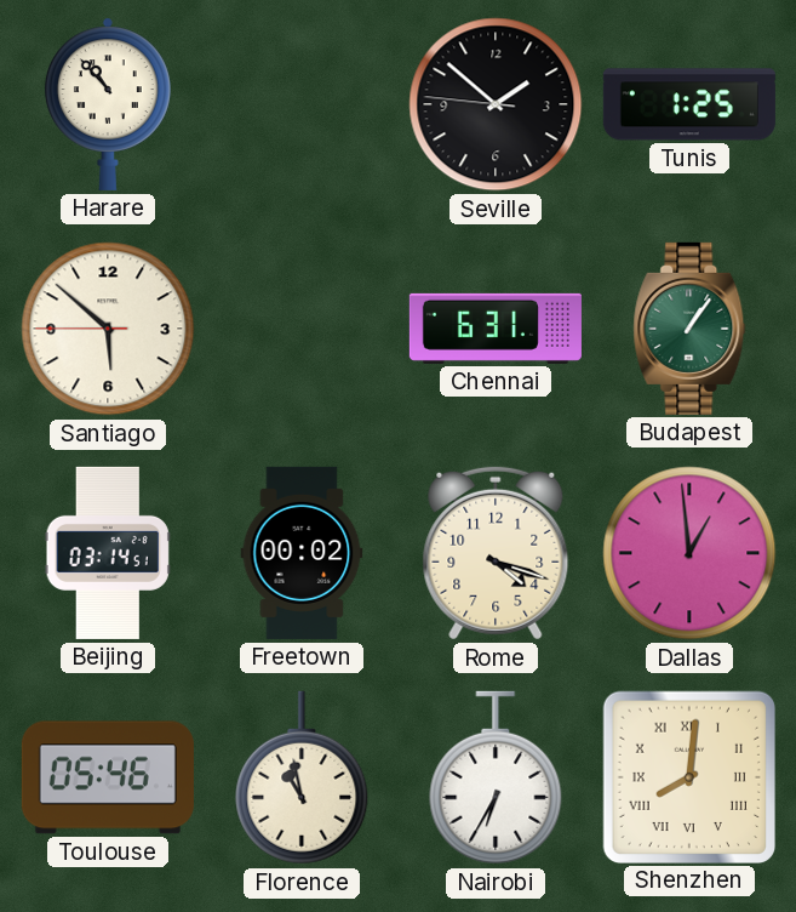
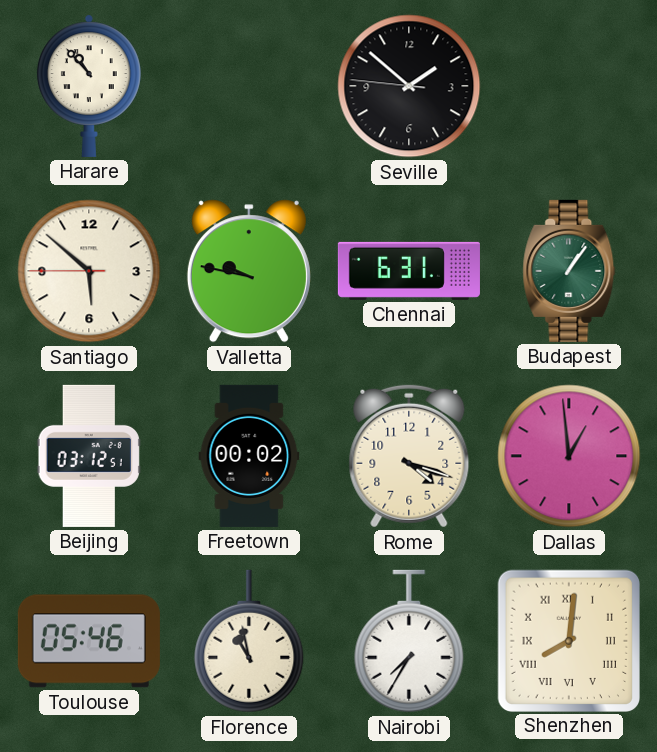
Tunis: 1:25 -> none
Valletta: none -> 9:47
Beijing: 03:14 -> 03:12
Nairobi: 6:35 -> 7:35
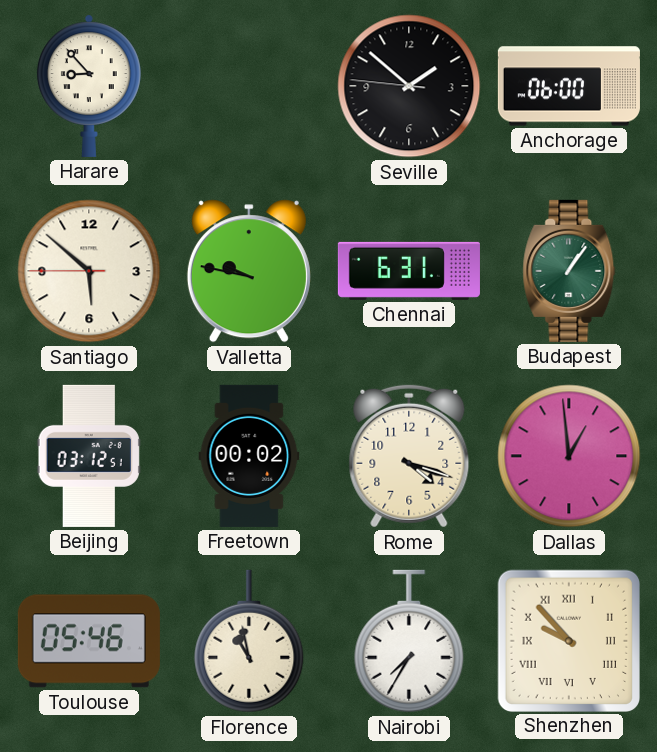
Harare: 10:53 -> 8:53
Anchorage: none -> 06:00
Shenzhen: 8:01 -> 9:53
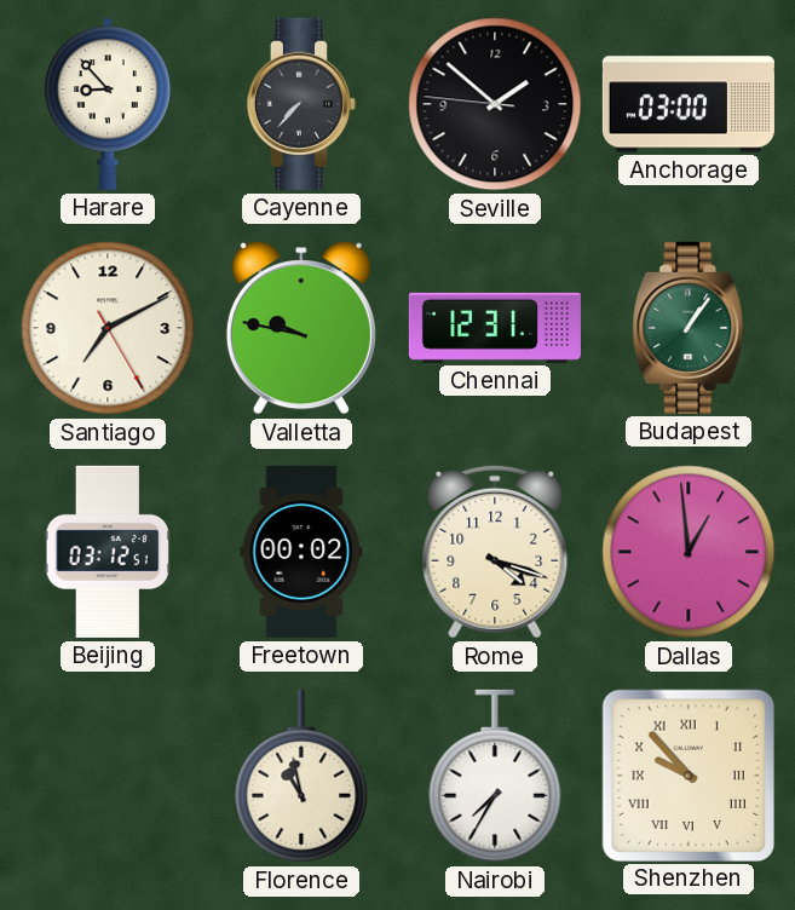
Cayenne: none -> 7:37
Anchorage: 06:00 -> 03:00
Santiago: 5:51 -> 7:10
Chennai: 6:31 -> 12:31
Toulouse: 05:46 -> none
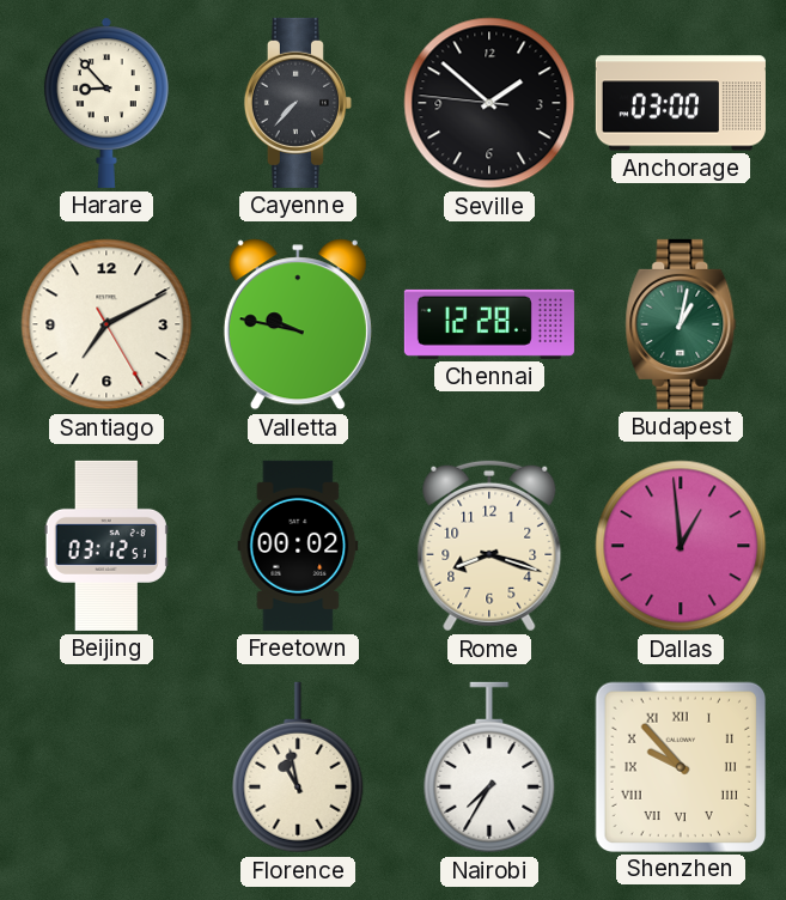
Chennai: 12:31 -> 12:28
Budapest: 1:06 -> 1:02
Rome: 4:18 -> 8:18
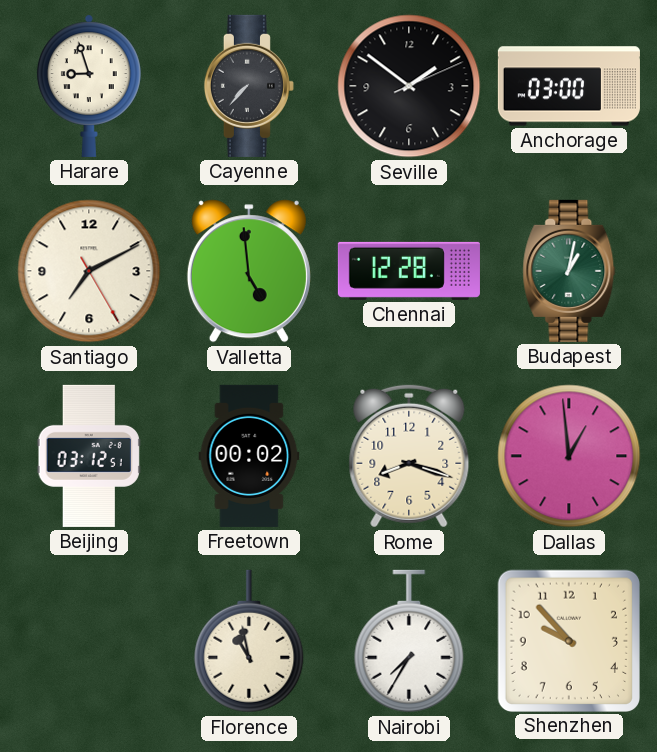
Harare: 8:53 -> 8:57
Seville: 1:51:46 -> 1:51:11
Valletta: 9:47 -> 4:59
Shenzhen numerals: Roman -> Arabic
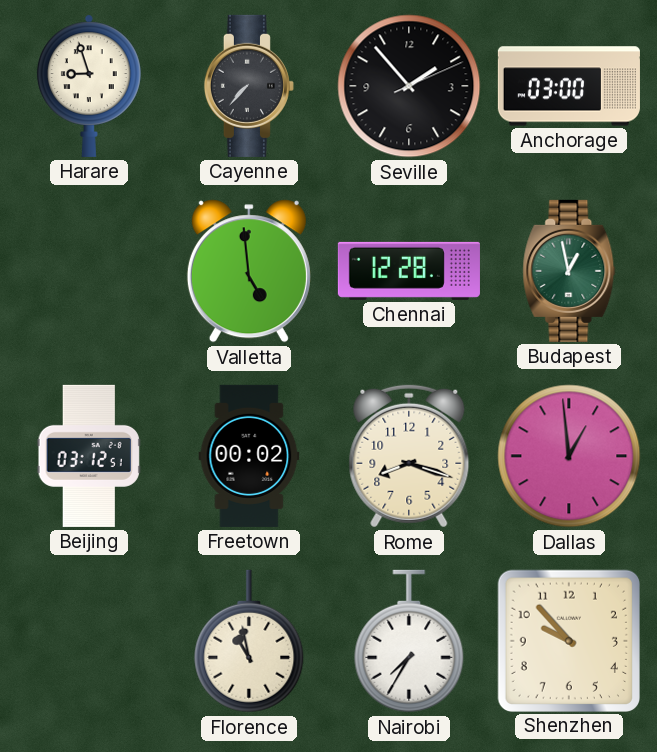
Seville: 1:51 -> 1:53
Santiago: 7:10 -> none
Budapest: 1:02 -> 12:58
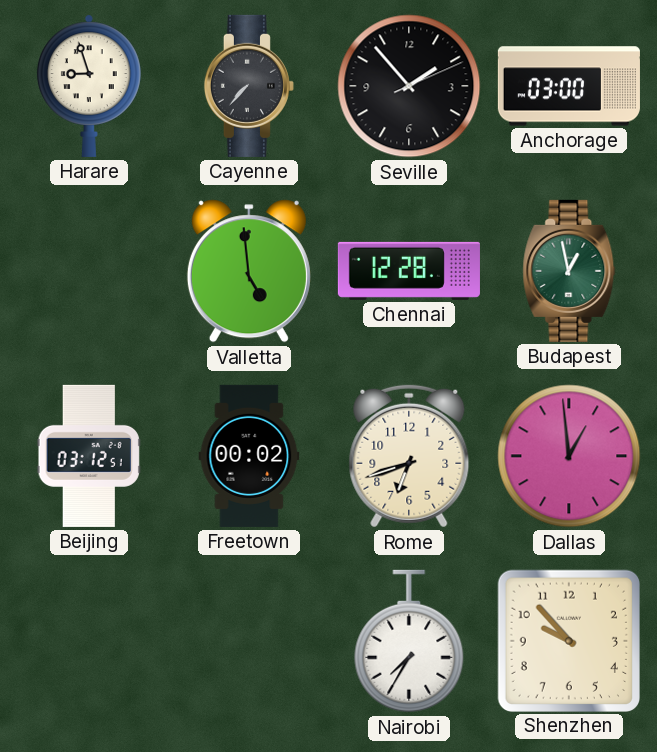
Rome: 8:18 -> 6:42
Florence: 10:58 -> none
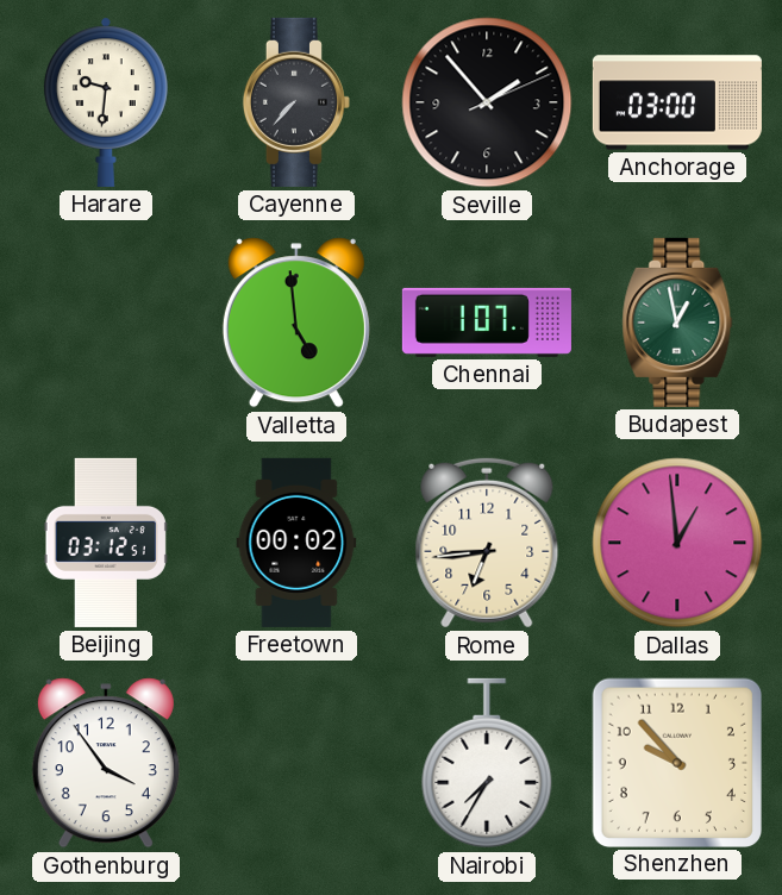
Harare: 8:57 -> 9:31
Chennai: 12:28 -> 1:07
Rome: 6:42 -> 6:44
Gothenburg: none -> 3:54
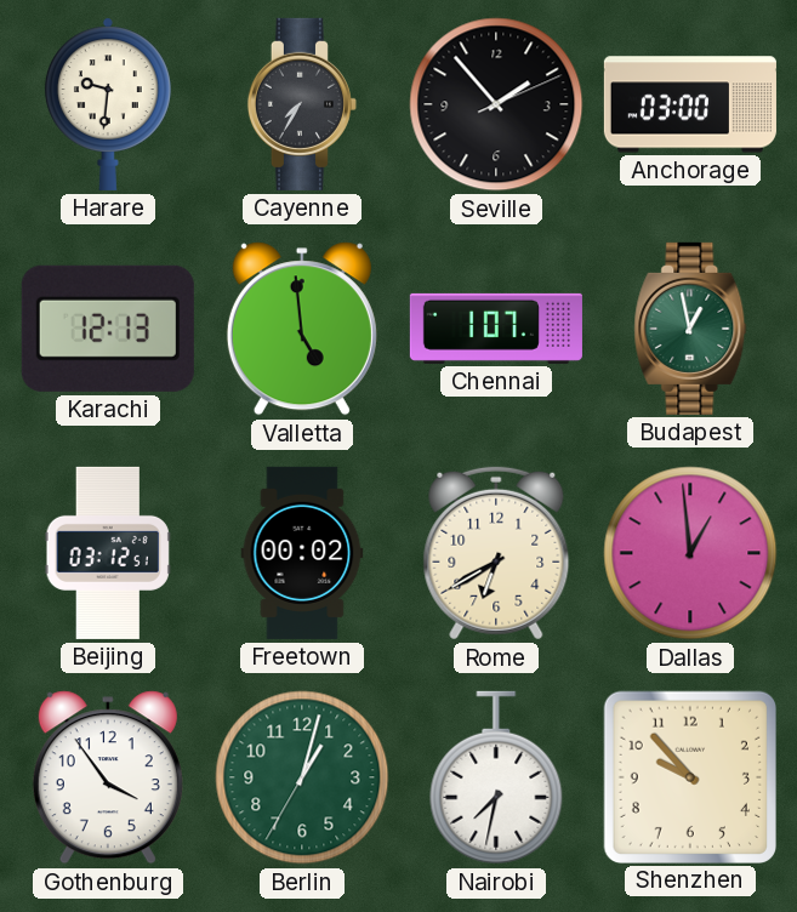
Cayenne: 7:37 -> 7:35
Karachi: none -> 12:13
Rome: 6:44 -> 6:40
Berlin: none -> 1:02
Nairobi: 7:35 -> 7:32
